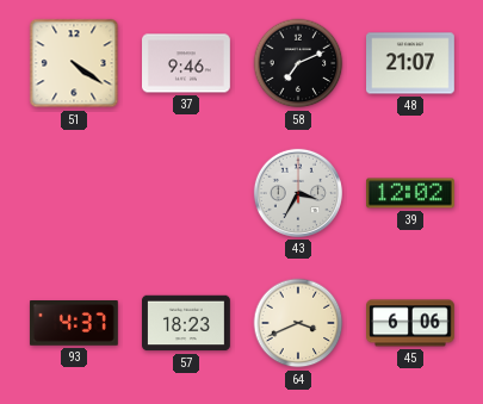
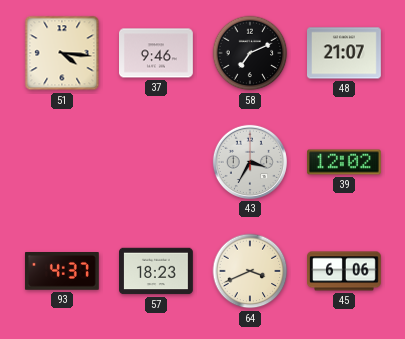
51: 4:21 -> 4:16
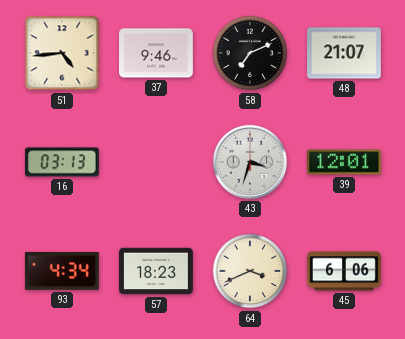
51: 4:16 -> 4:44
16: none -> 03:13
43: 3:35 -> 3:33
39: 12:02 -> 12:01
93: 4:37 -> 4:34
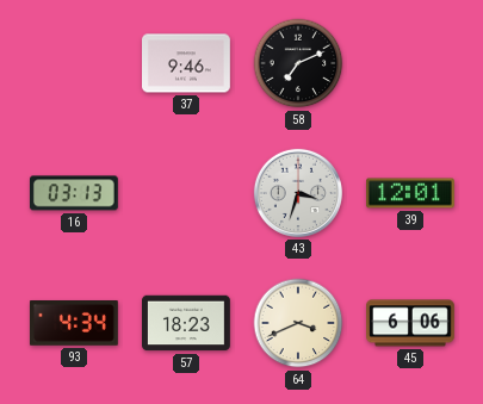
51: 4:44 -> none
48: 21:07 -> none
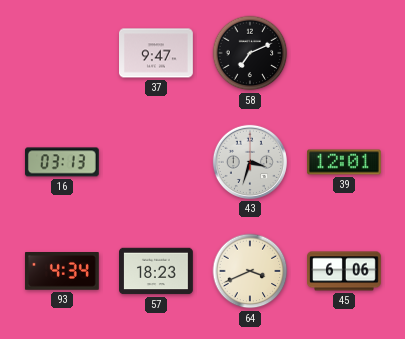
37: 9:46 -> 9:47
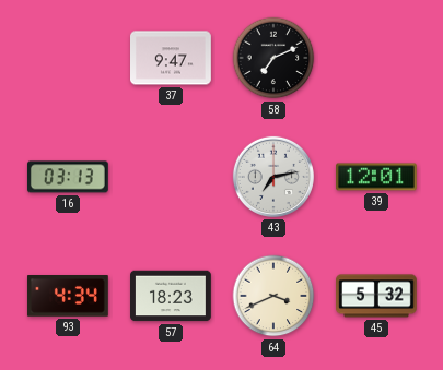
43: 3:33 -> 7:13
45: 6:06 -> 5:32
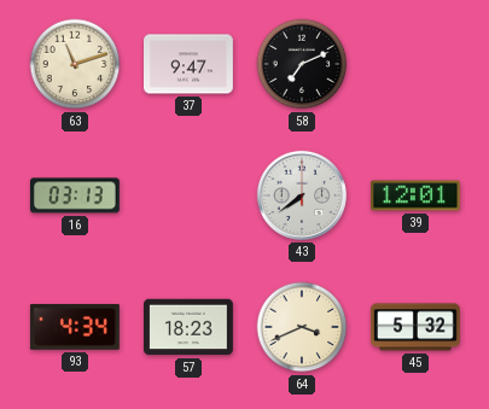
63: none -> 11:12
43: 7:13 -> 7:39
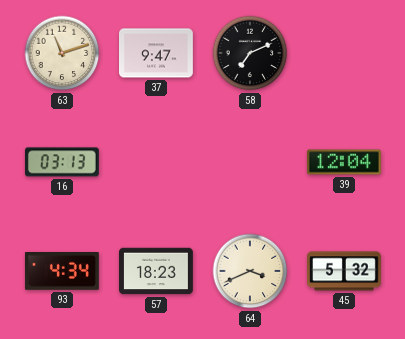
43: 7:39 -> none
39: 12:01 -> 12:04
